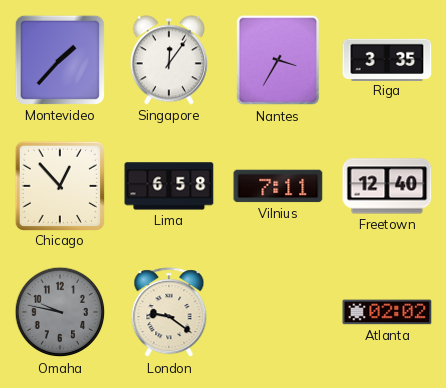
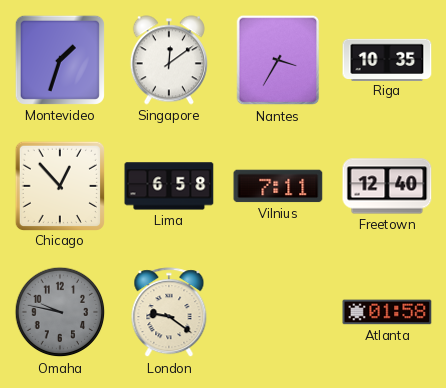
Montevideo: 1:37 -> 1:33
Singapore: 12:06 -> 12:09
Riga: 3:35 -> 10:35
Atlanta: 02:02 -> 01:58
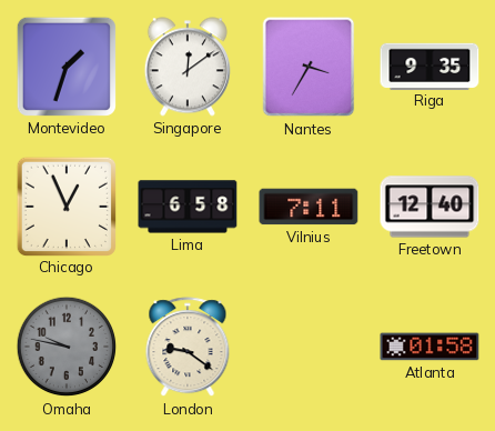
Riga: 10:35 -> 9:35
Chicago: 12:53 -> 12:56
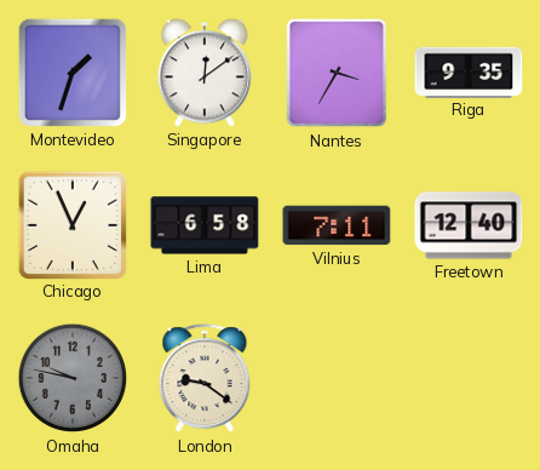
Atlanta: 01:58 -> none
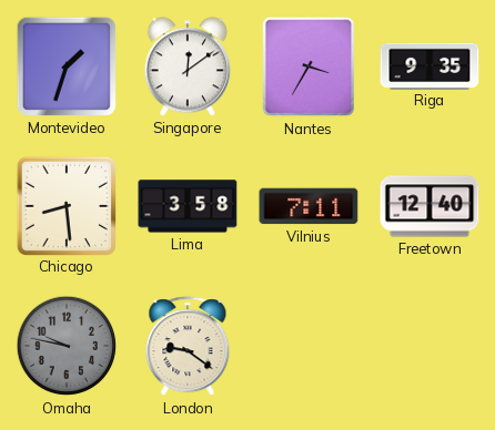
Chicago: 12:56 -> 8:29
Lima: 6:58 -> 3:58
